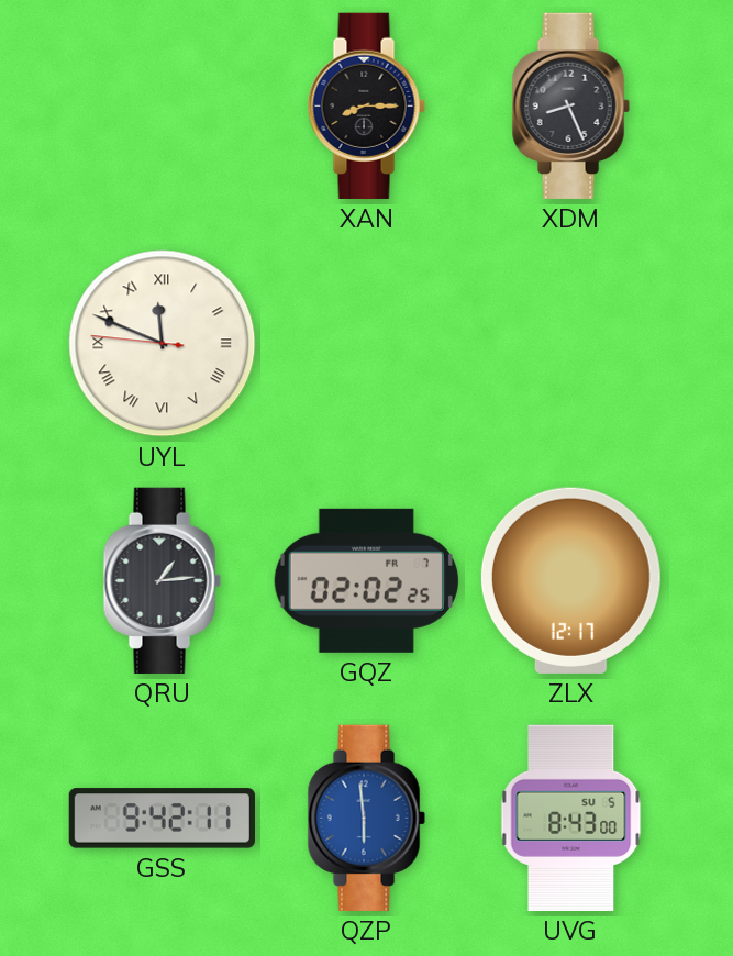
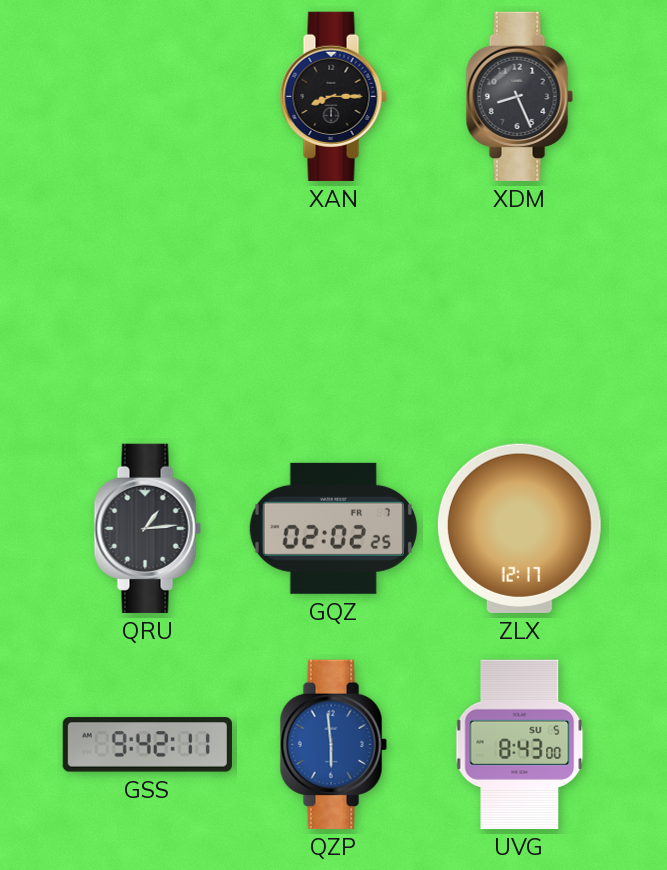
UYL: 11:48 -> none
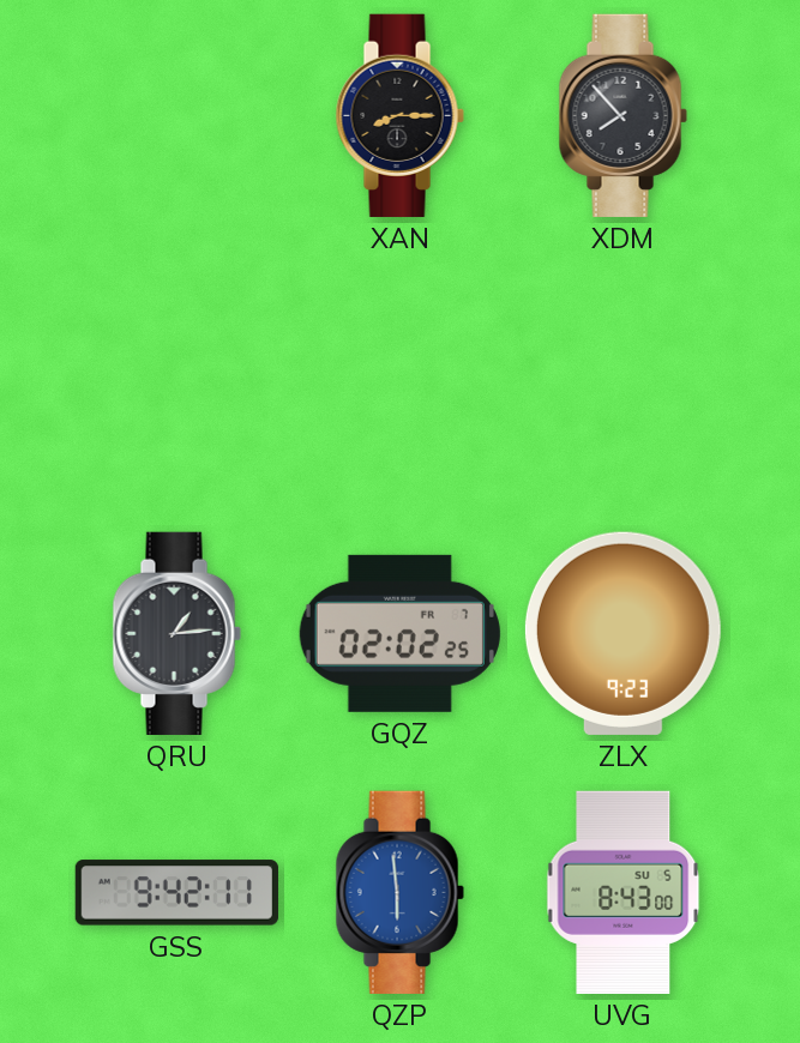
XDM: 8:26 -> 7:53
ZLX: 12:17 -> 9:23
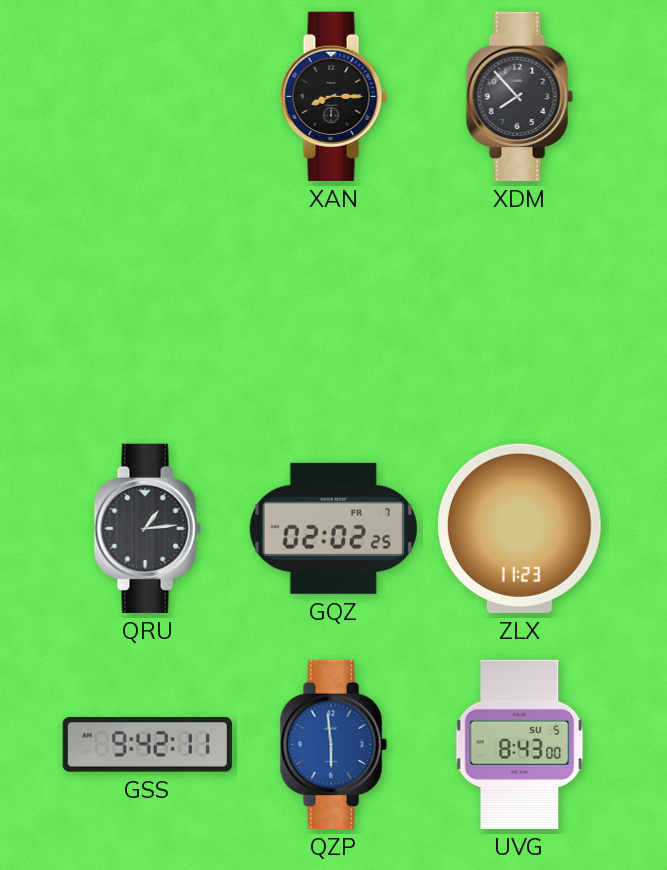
ZLX: 9:23 -> 11:23
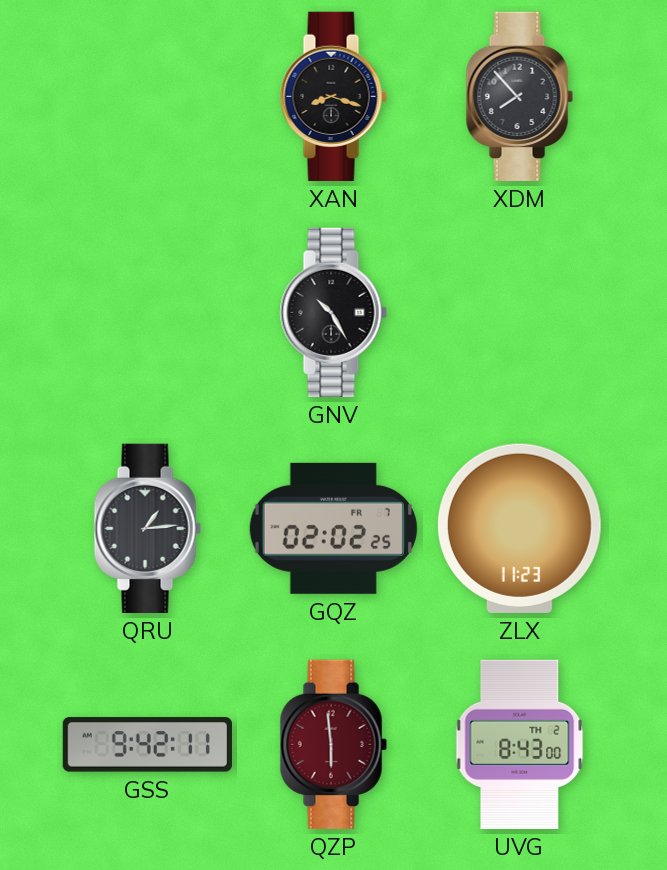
XAN: 8:15 -> 8:18
GNV: none -> 10:25
QZP dial: blue -> burgundy
UVG date: SU 5 -> TH 2
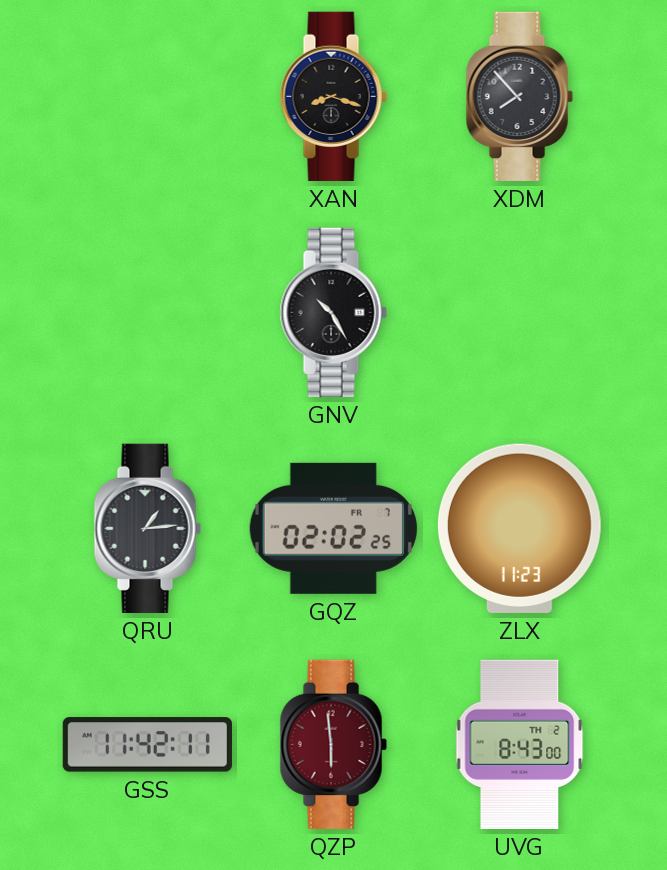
GSS: 9:42 -> 11:42
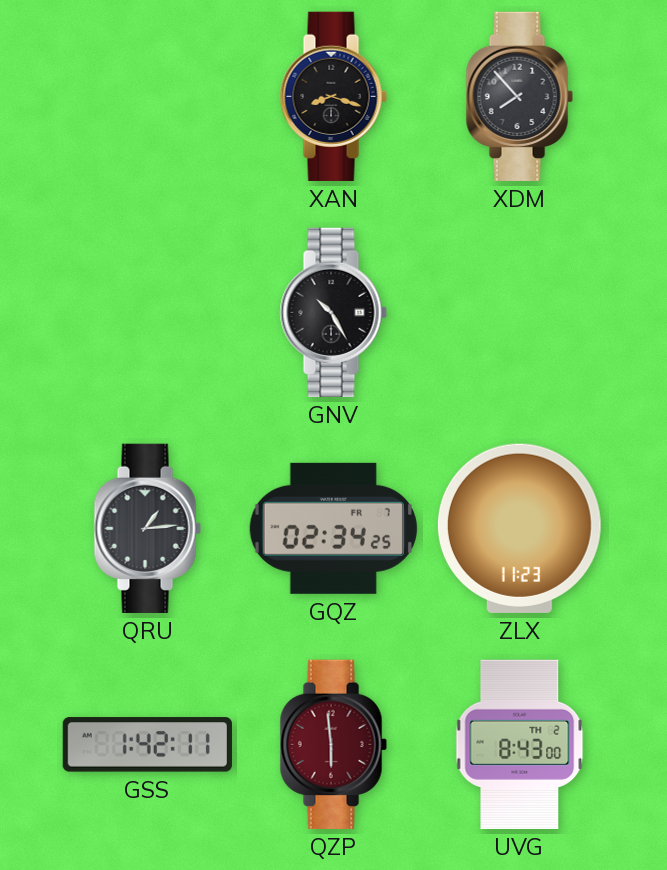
GQZ: 02:02 -> 02:34
GSS: 11:42 -> 1:42
